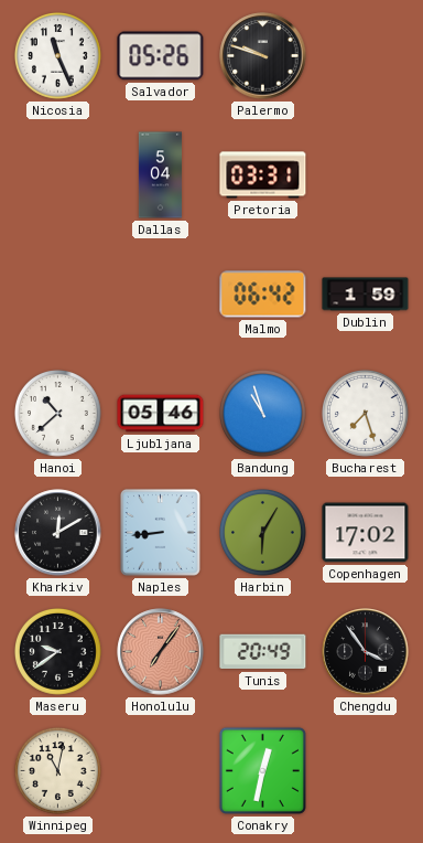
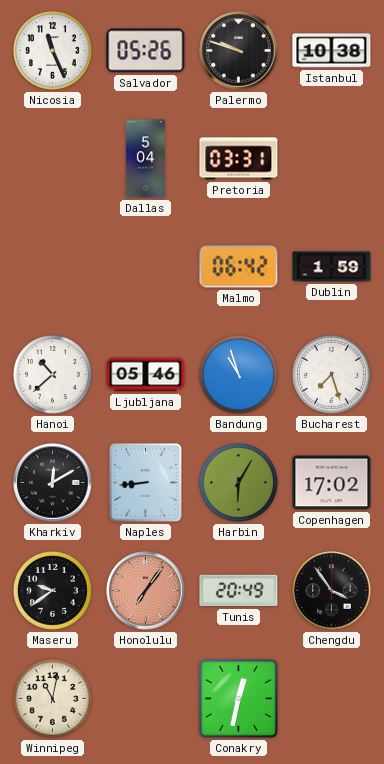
Istanbul: none -> 10:38
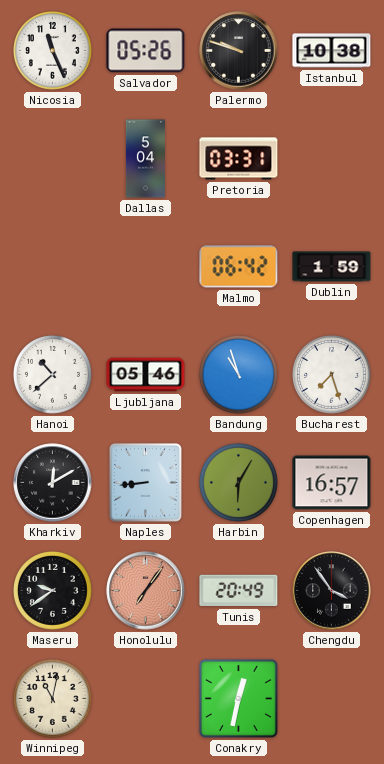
Copenhagen: 17:02 -> 16:57
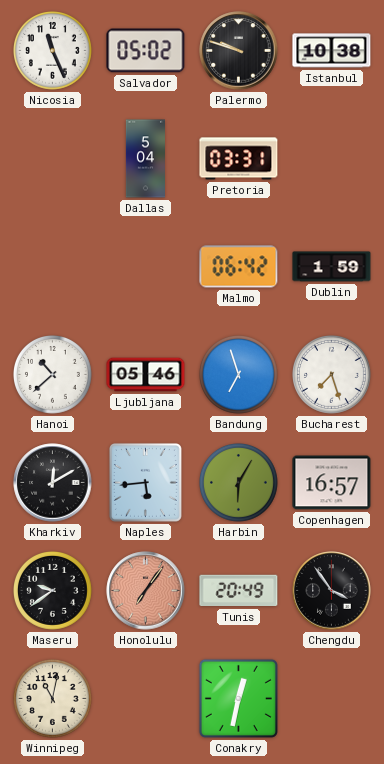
Salvador: 05:26 -> 05:02
Bandung: 10:57 -> 6:57
Naples: 8:44 -> 5:44
